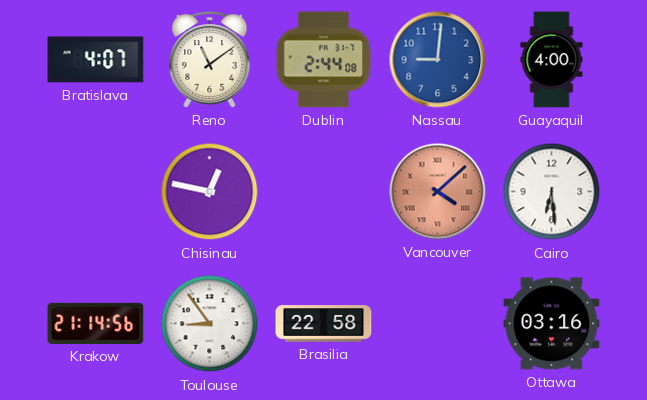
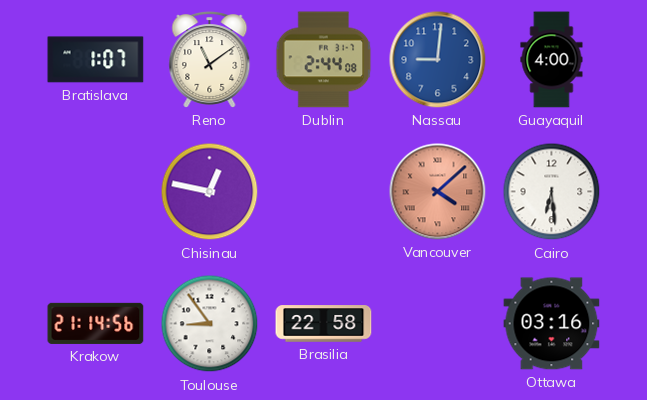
Bratislava: 4:07 -> 1:07
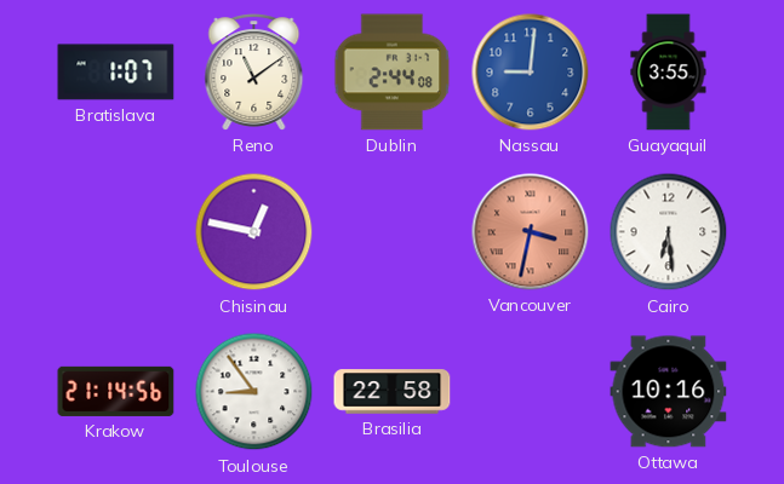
Guayaquil: 4:00 -> 3:55
Vancouver: 4:08 -> 3:32
Ottawa: 03:16 -> 10:16
